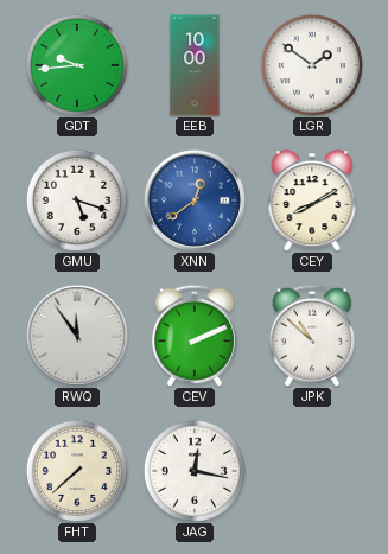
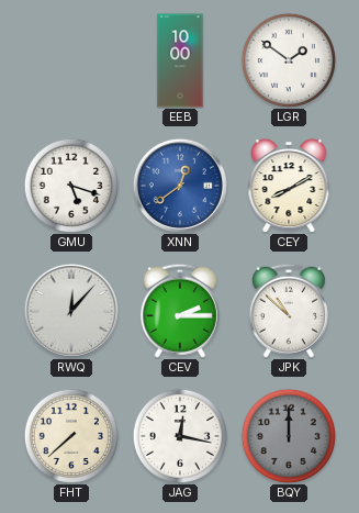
GDT: 9:44 -> none
RWQ: 11:54 -> 12:07
CEV: 2:11 -> 2:15
BQY: none -> 12:00
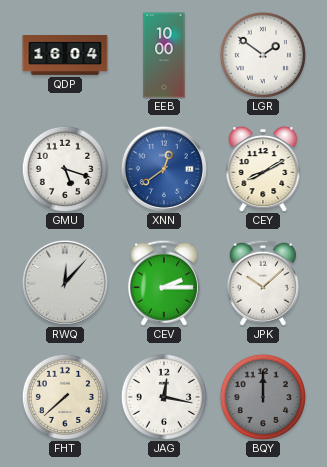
QDP: none -> 16:04
JPK: 10:52 -> 10:08
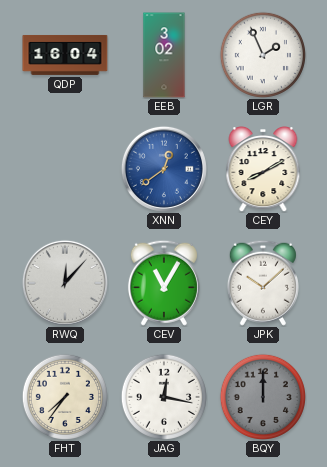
EEB: 10:00 -> 3:02
LGR: 1:51 -> 1:56
GMU: 5:18 -> none
CEV: 2:15 -> 11:05
FHT: 7:38 -> 7:36
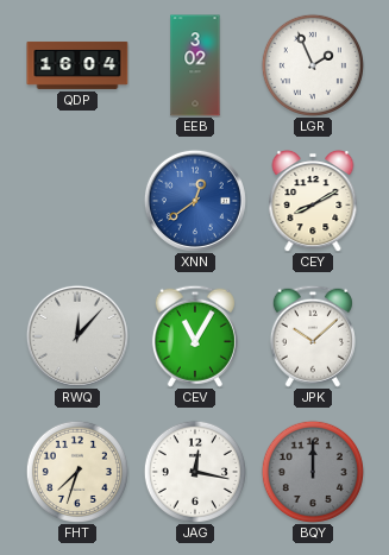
FHT: 7:36 -> 7:33
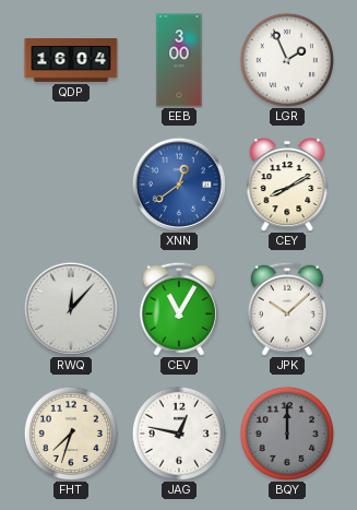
EEB: 3:02 -> 3:00
JAG: 12:17 -> 12:47
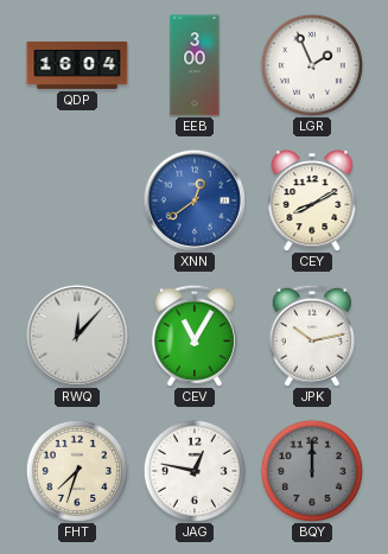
JPK: 10:08 -> 10:13
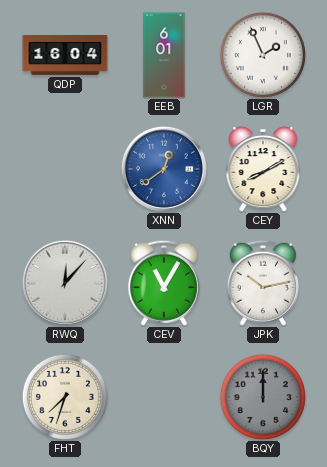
EEB: 3:00 -> 6:01
JAG: 12:47 -> none
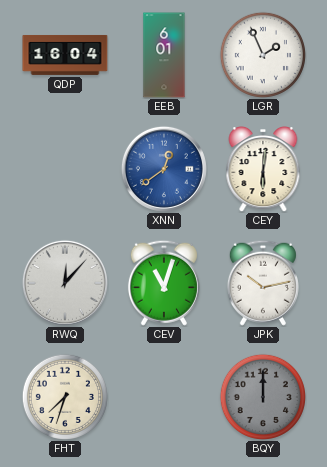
CEY: 8:10 -> 6:01
CEV: 11:05 -> 11:03
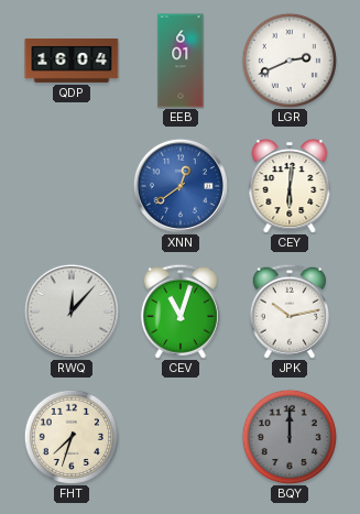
LGR: 1:56 -> 2:41
